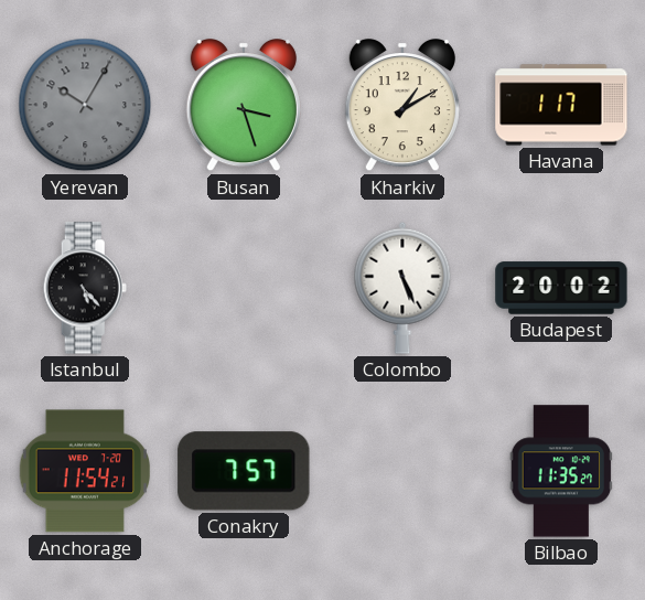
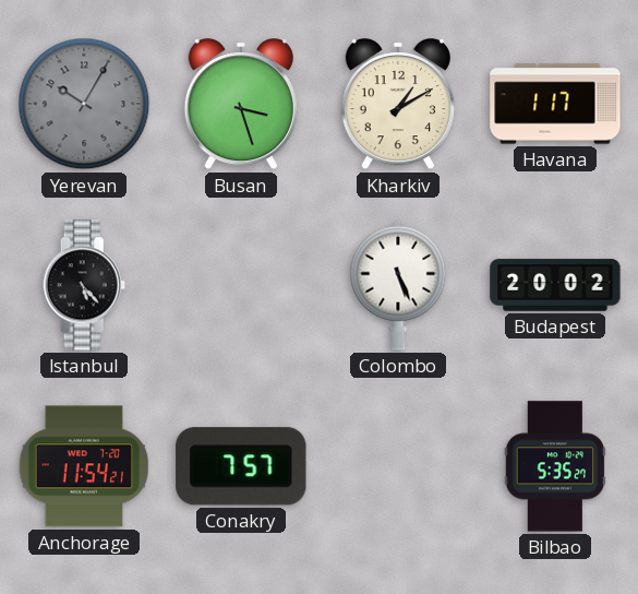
Bilbao: 11:35 -> 5:35
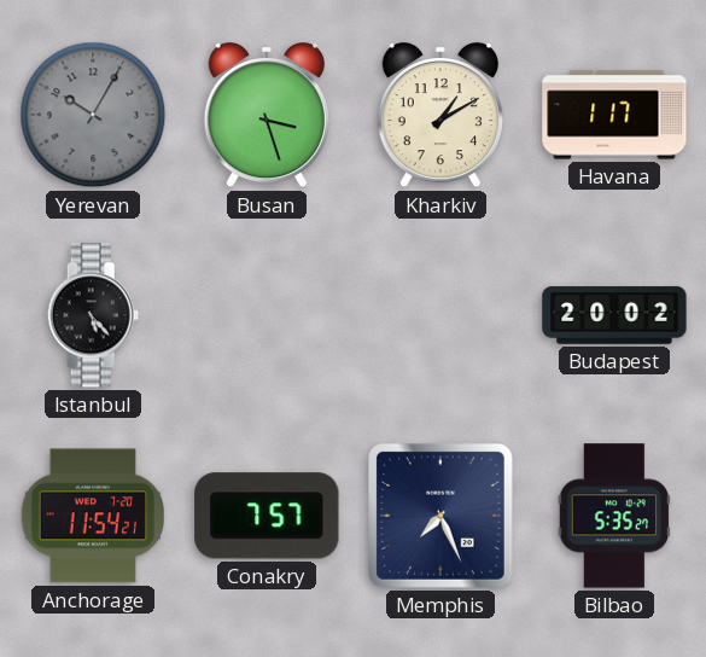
Colombo: 5:26 -> none
Memphis: none -> 7:26
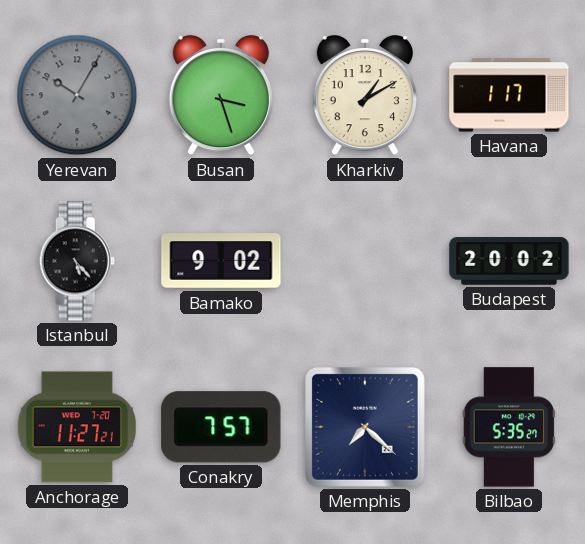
Bamako: none -> 9:02
Anchorage: 11:54 -> 11:27
Memphis: 7:26 -> 7:22
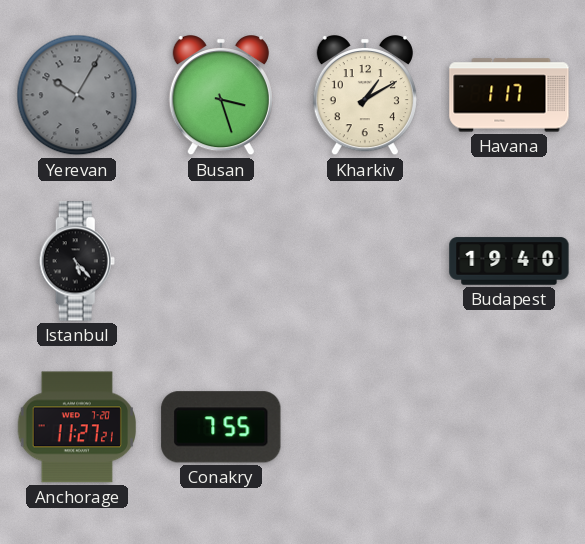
Bamako: 9:02 -> none
Budapest: 20:02 -> 19:40
Conakry: 7:57 -> 7:55
Memphis: 7:22 -> none
Bilbao: 5:35 -> none
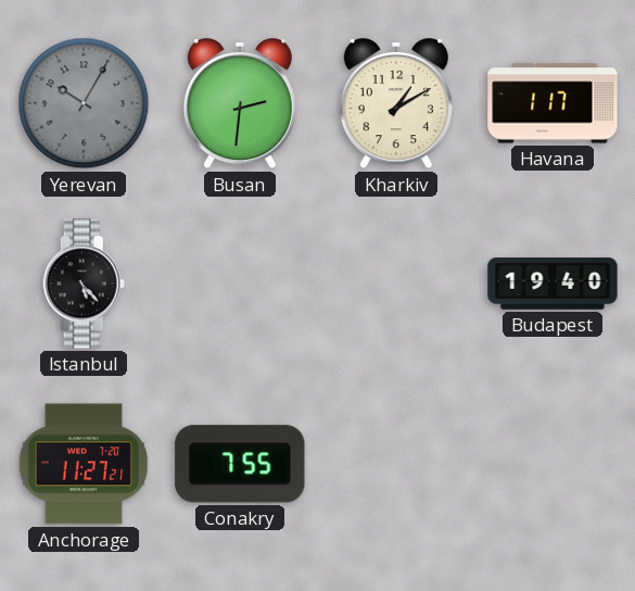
Busan: 3:27 -> 2:31
